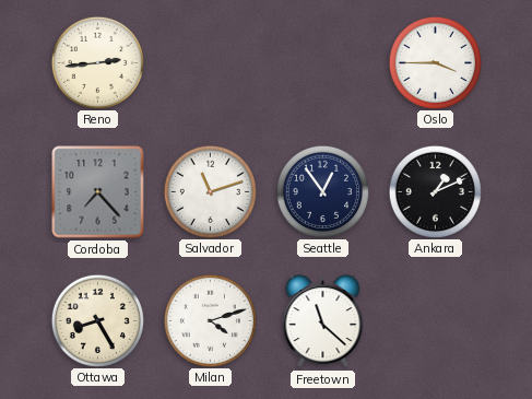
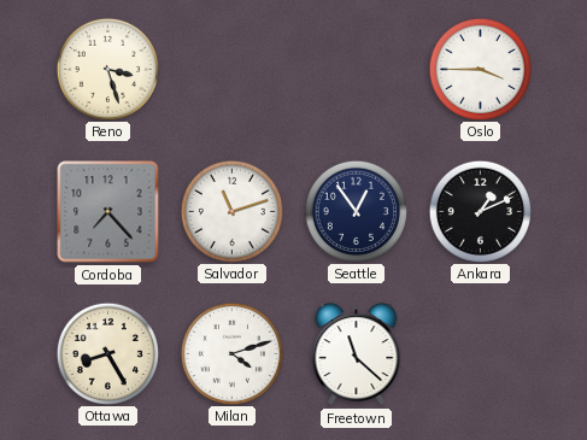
Reno: 2:44 -> 3:27
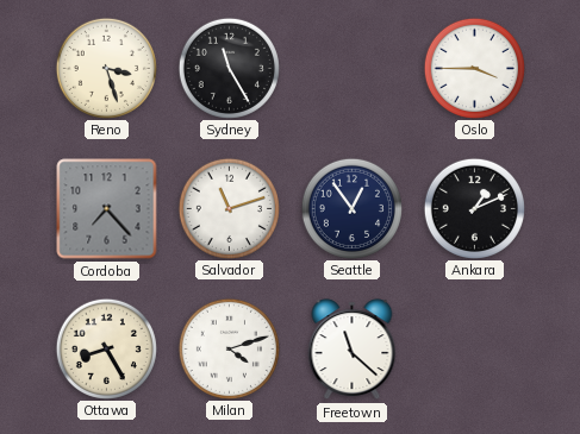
Sydney: none -> 11:25
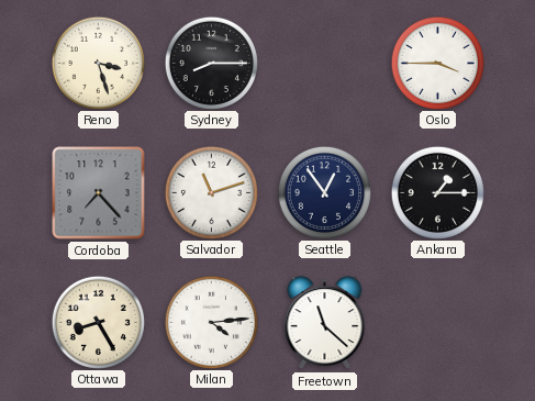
Sydney: 11:25 -> 8:15
Ankara: 1:11 -> 1:15
Milan: 4:12 -> 4:14
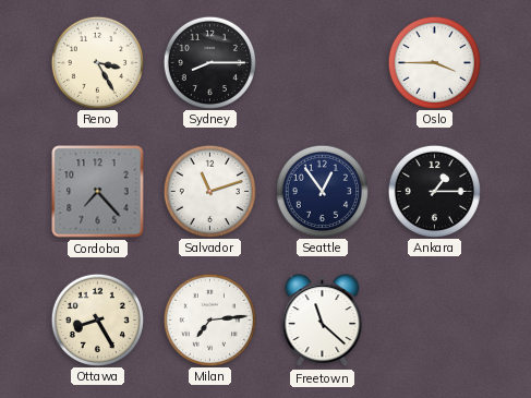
Reno: 3:27 -> 3:25
Milan: 4:14 -> 7:14
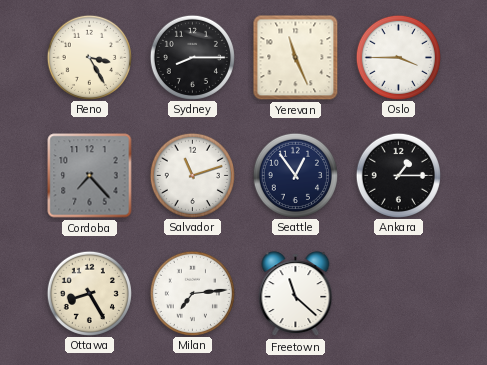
Yerevan: none -> 11:26
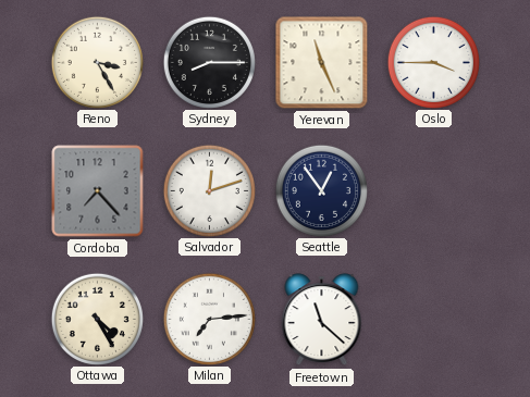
Salvador: 11:12 -> 12:12
Ankara: 1:15 -> none
Ottawa: 8:25 -> 4:25
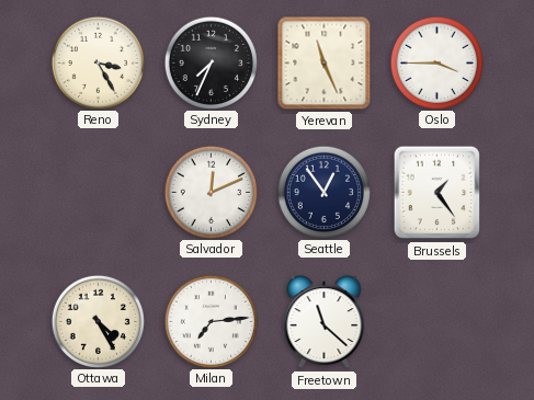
Sydney: 8:15 -> 7:34
Cordoba: 7:23 -> none
Salvador: 12:12 -> 12:11
Brussels: none -> 1:24
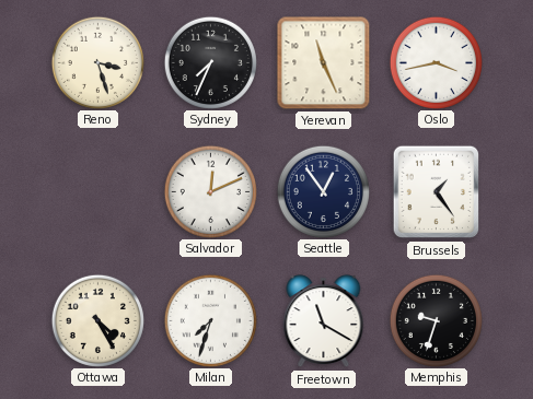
Reno: 3:25 -> 3:27
Oslo: 3:45 -> 3:43
Milan: 7:14 -> 7:33
Freetown: 11:22 -> 11:20
Memphis: none -> 9:33
